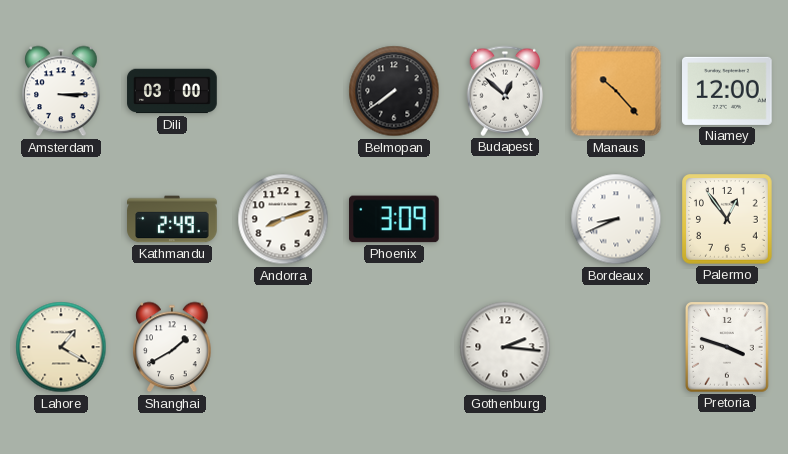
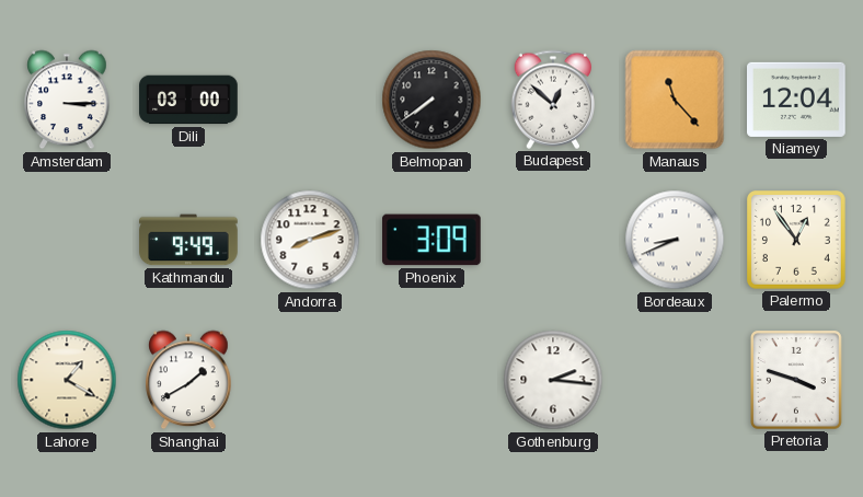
Manaus: 10:23 -> 11:23
Niamey: 12:00 -> 12:04
Kathmandu: 2:49 -> 9:49
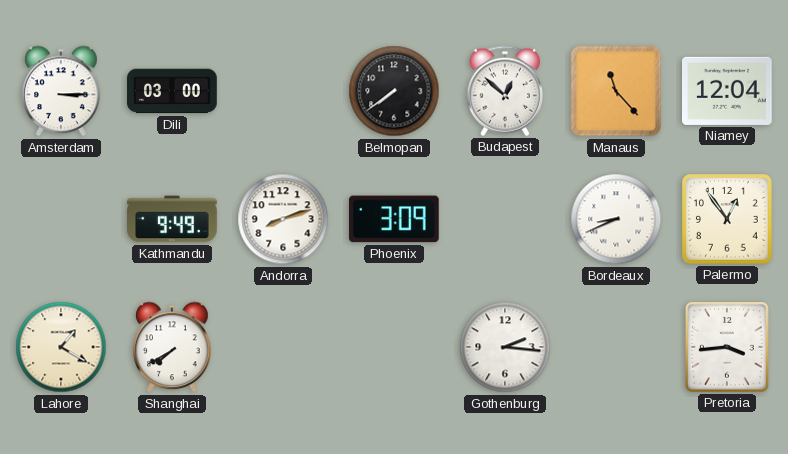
Shanghai: 1:40 -> 7:40
Pretoria: 3:48 -> 3:44
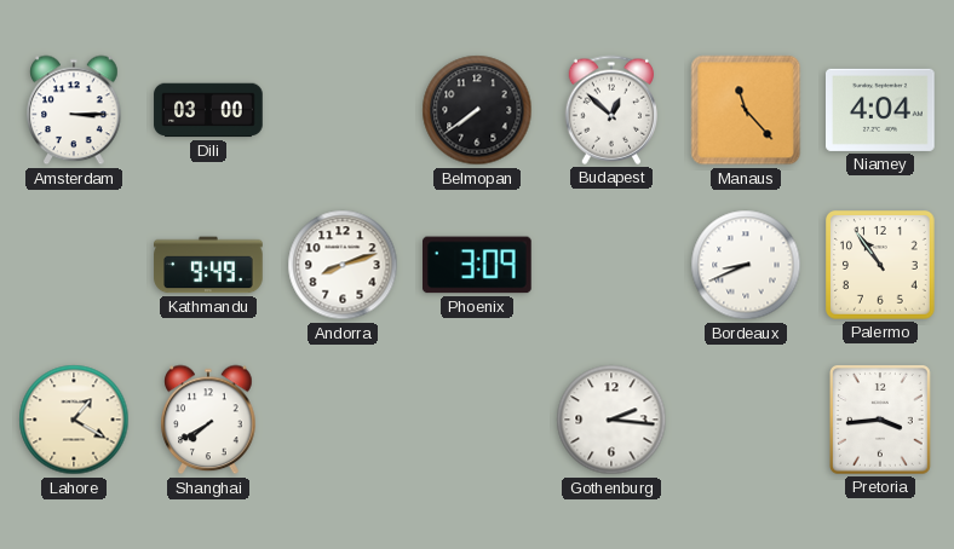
Niamey: 12:04 -> 4:04
Palermo: 12:54 -> 10:54
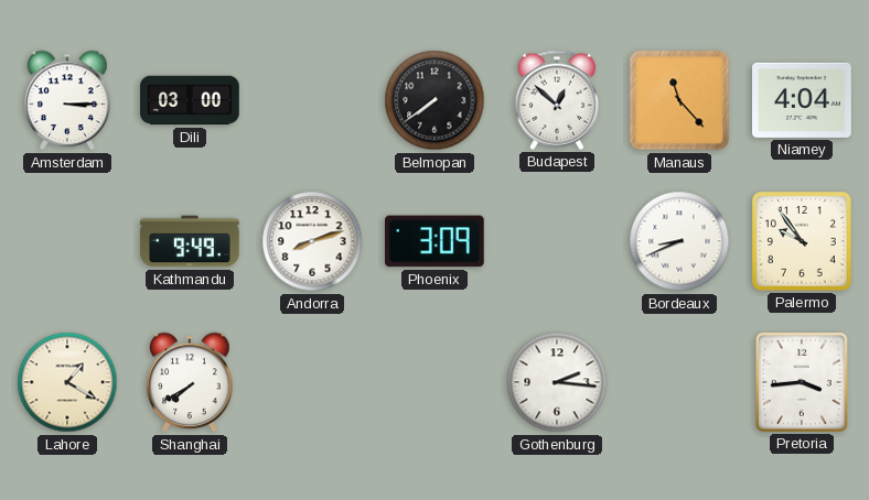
Palermo: 10:54 -> 9:54
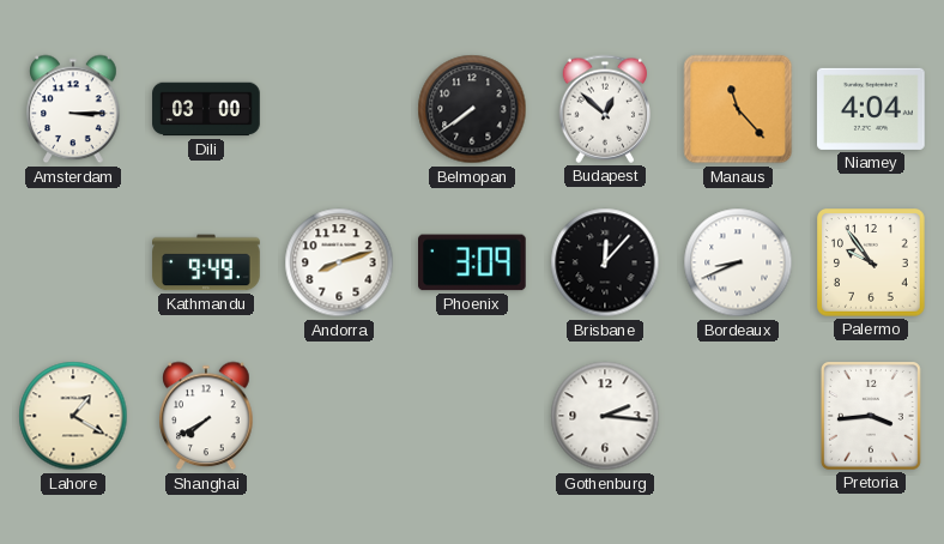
Brisbane: none -> 12:07
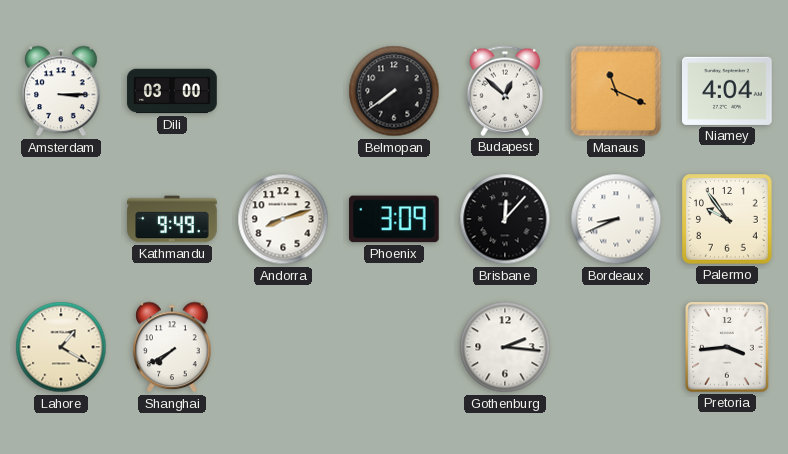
Manaus: 11:23 -> 11:19
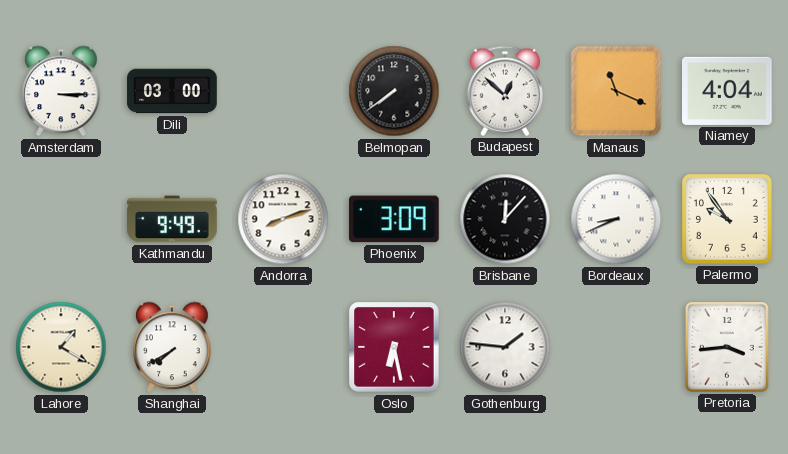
Oslo: none -> 6:28
Gothenburg: 2:16 -> 1:46
